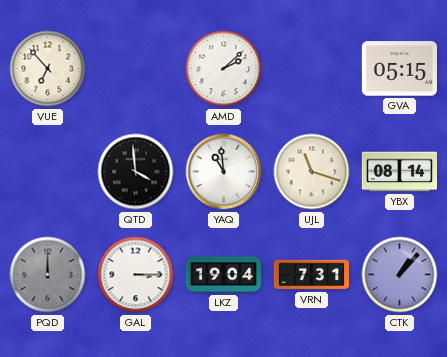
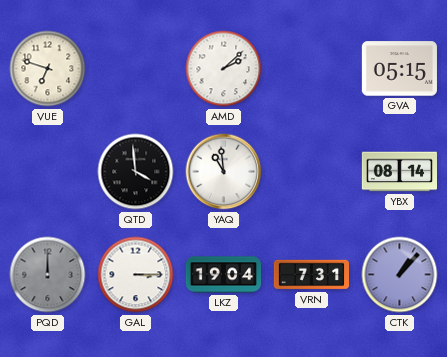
VUE: 6:53 -> 6:48
UJL: 11:18 -> none
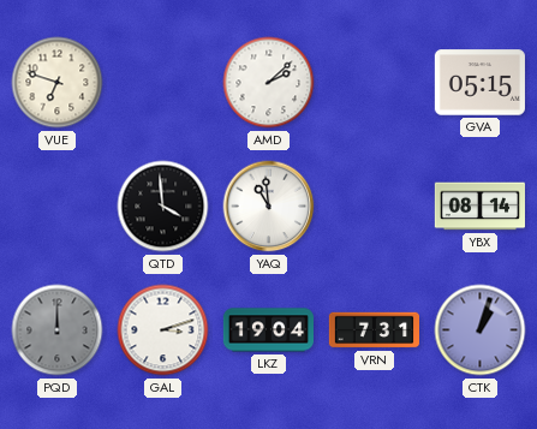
GAL: 3:15 -> 3:12
CTK: 1:07 -> 1:03
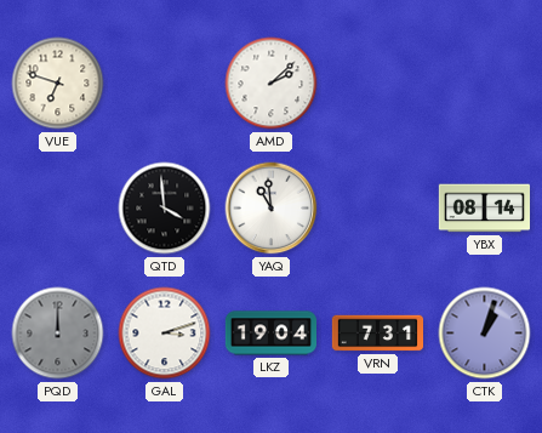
GVA: 05:15 -> none
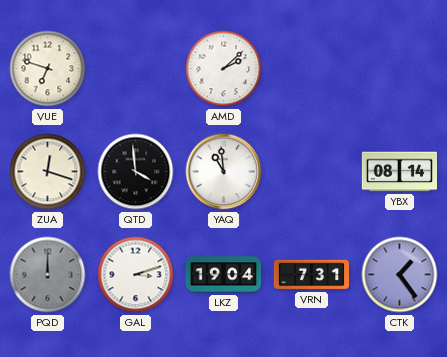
ZUA: none -> 12:18
CTK: 1:03 -> 1:24
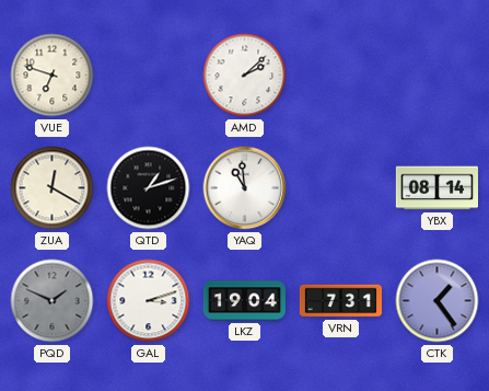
ZUA: 12:18 -> 12:20
QTD: 3:59 -> 1:12
PQD: 12:00 -> 1:49
